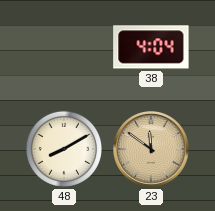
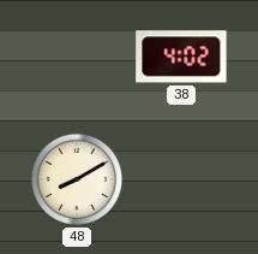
38: 4:04 -> 4:02
23: 11:51 -> none
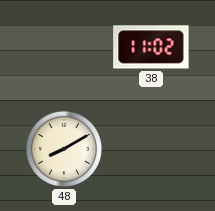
38: 4:02 -> 11:02
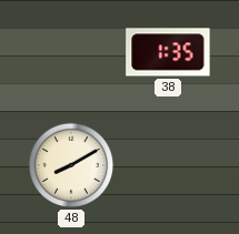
38: 11:02 -> 1:35
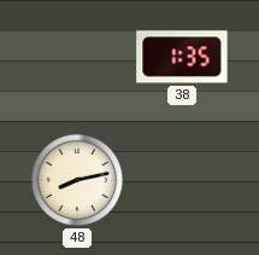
48: 8:10 -> 8:13
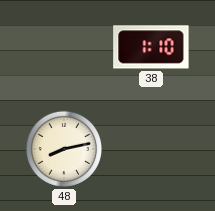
38: 1:35 -> 1:10
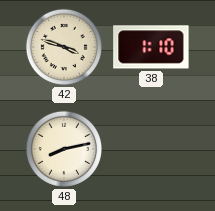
42: none -> 3:48
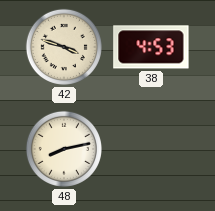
38: 1:10 -> 4:53
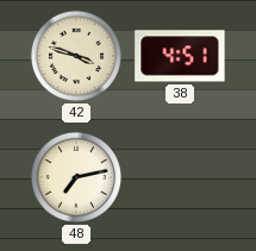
38: 4:53 -> 4:51
48: 8:13 -> 7:13
